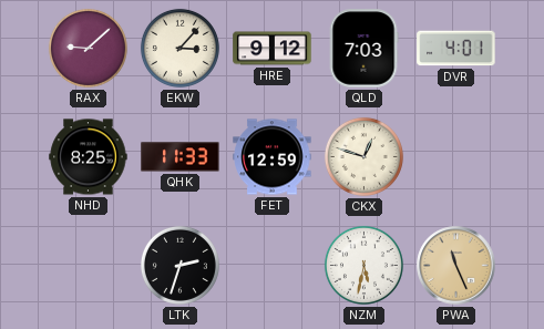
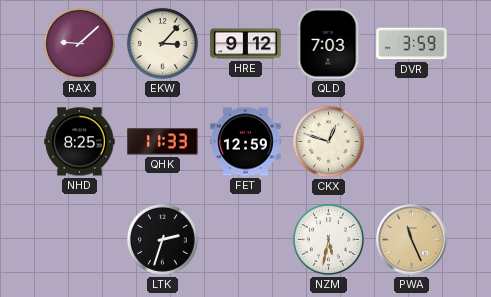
DVR: 4:01 -> 3:59
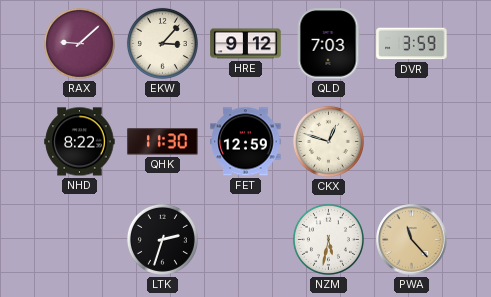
NHD: 8:25 -> 8:22
QHK: 11:33 -> 11:30
PWA: 11:26 -> 11:23
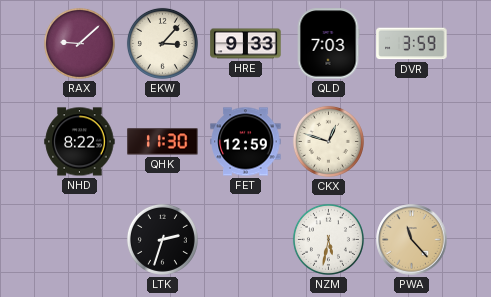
HRE: 9:12 -> 9:33
